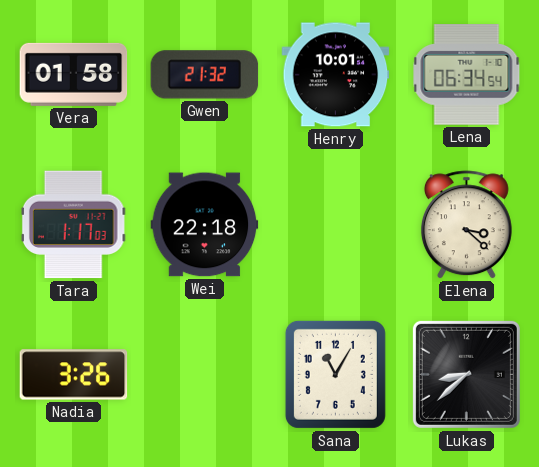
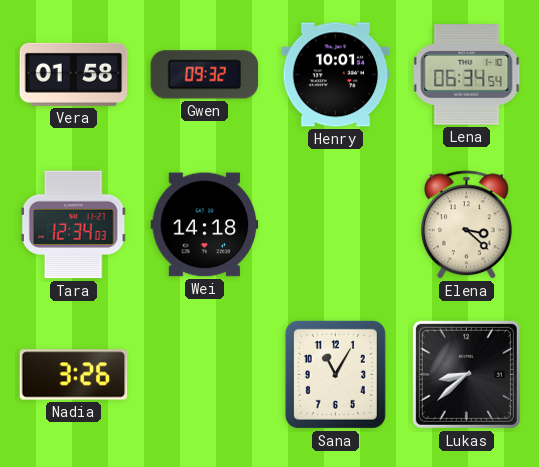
Gwen: 21:32 -> 09:32
Tara: 1:17 -> 12:34
Wei: 22:18 -> 14:18
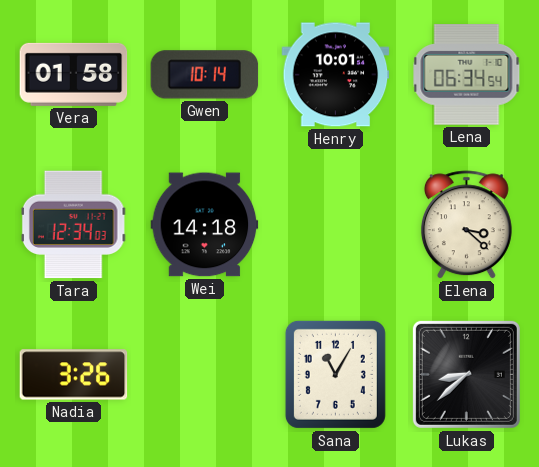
Gwen: 09:32 -> 10:14
